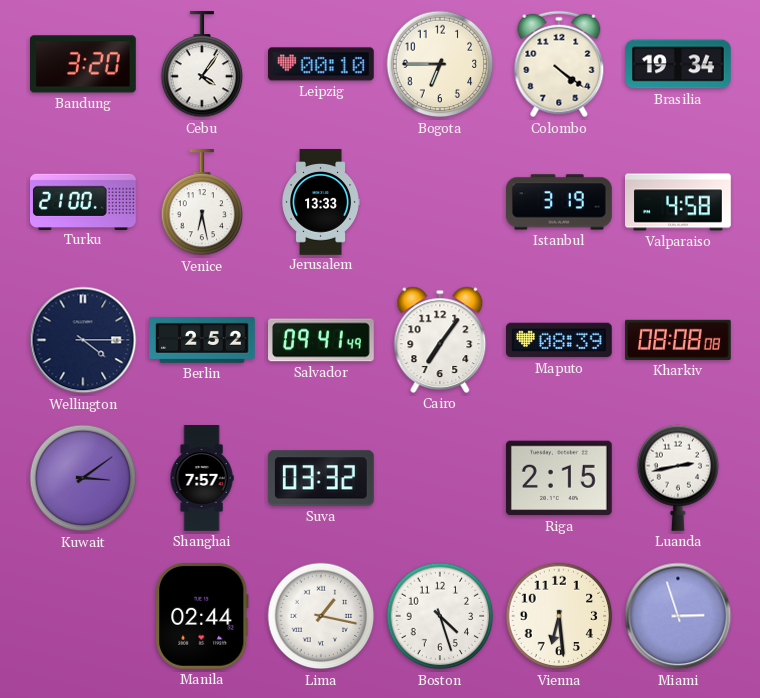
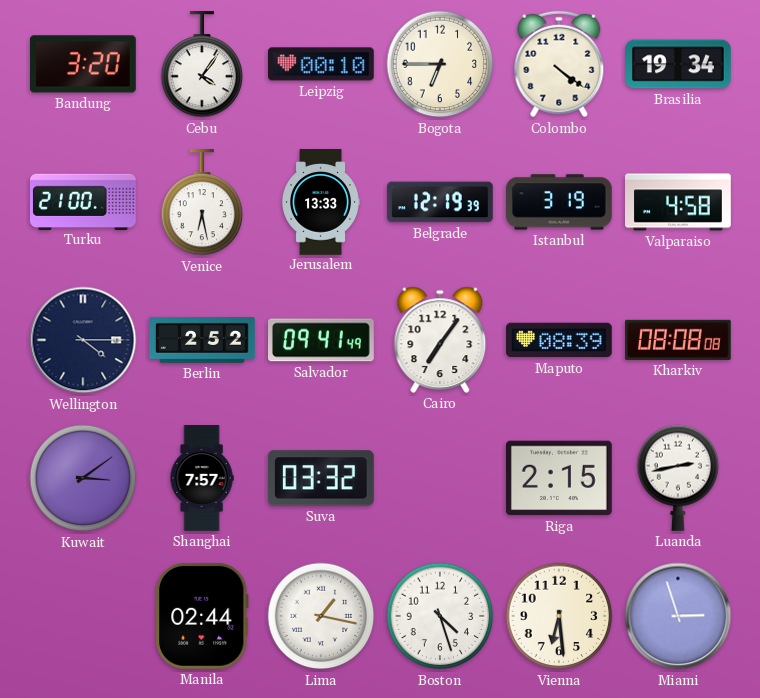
Belgrade: none -> 12:19
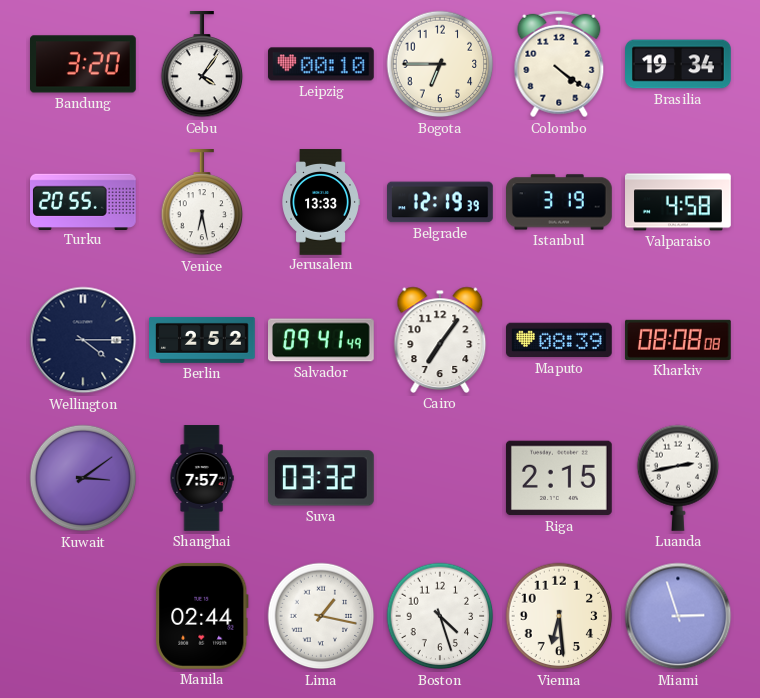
Turku: 21:00 -> 20:55
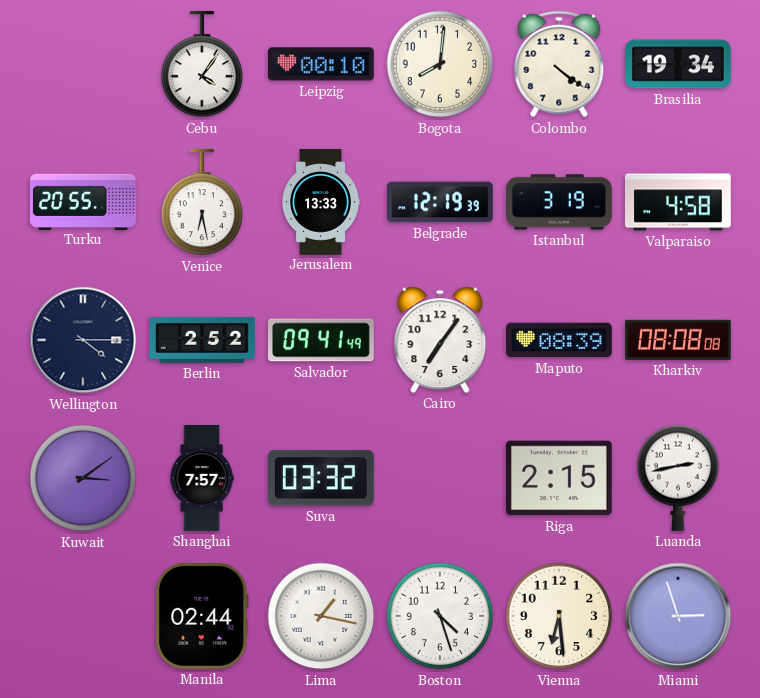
Bandung: 3:20 -> none
Bogota: 6:45 -> 8:01
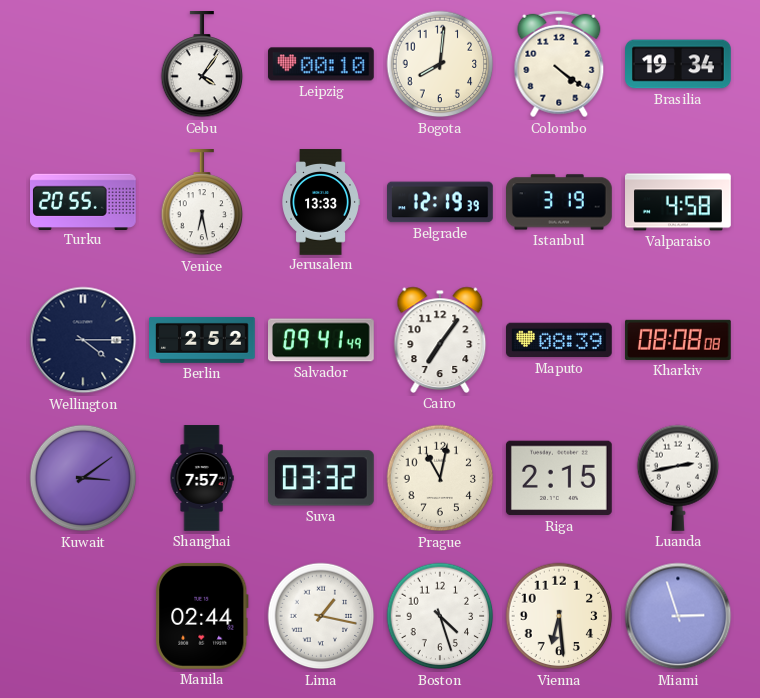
Prague: none -> 11:02
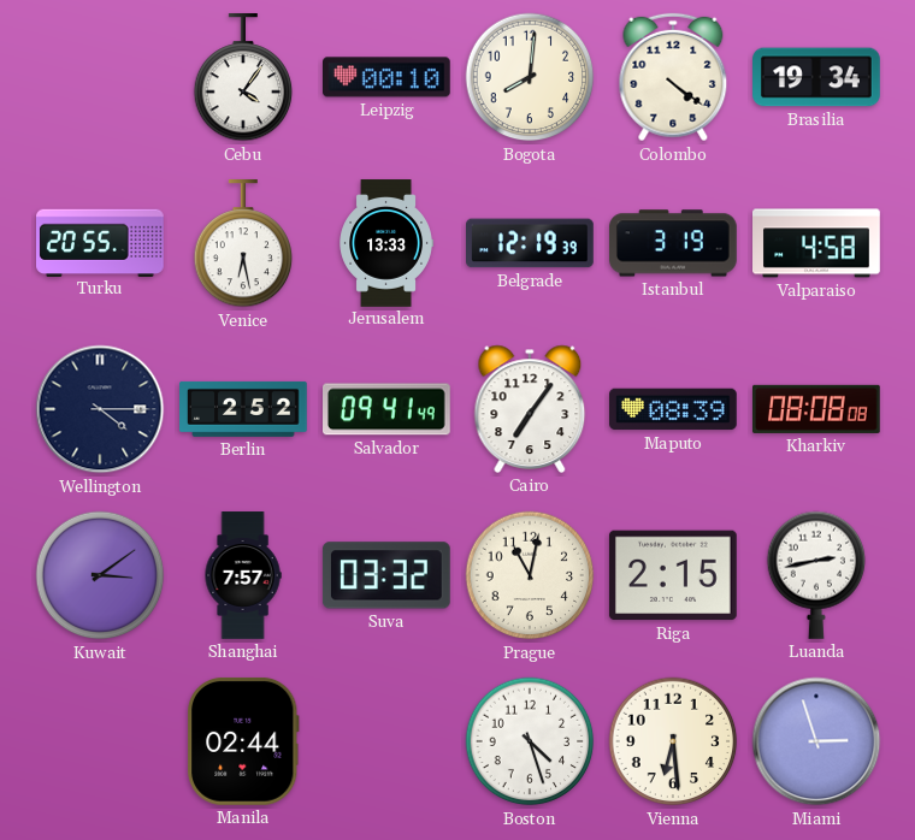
Lima: 1:17 -> none
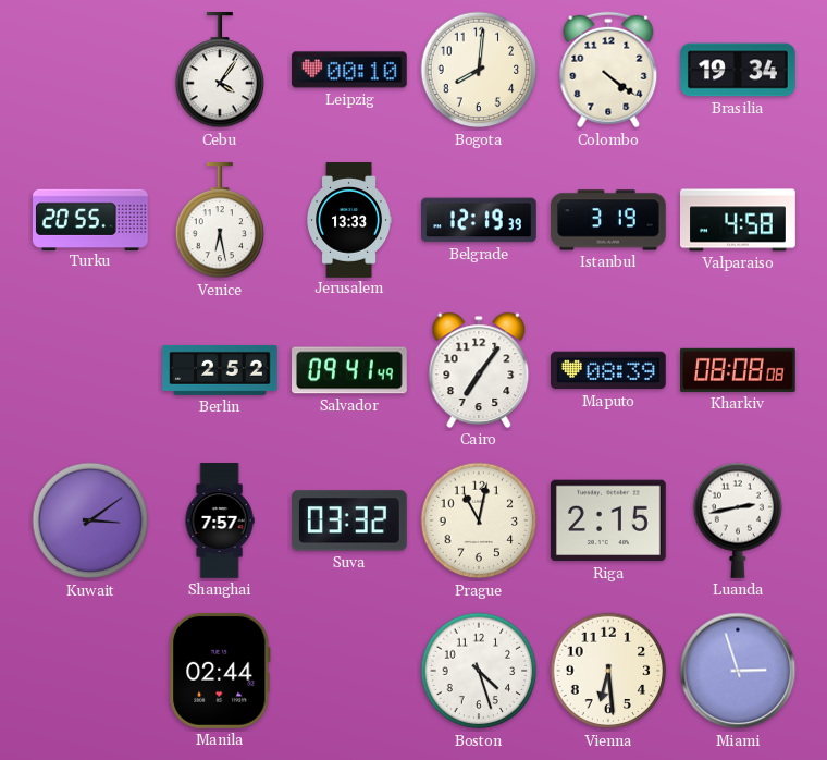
Wellington: 4:15 -> none
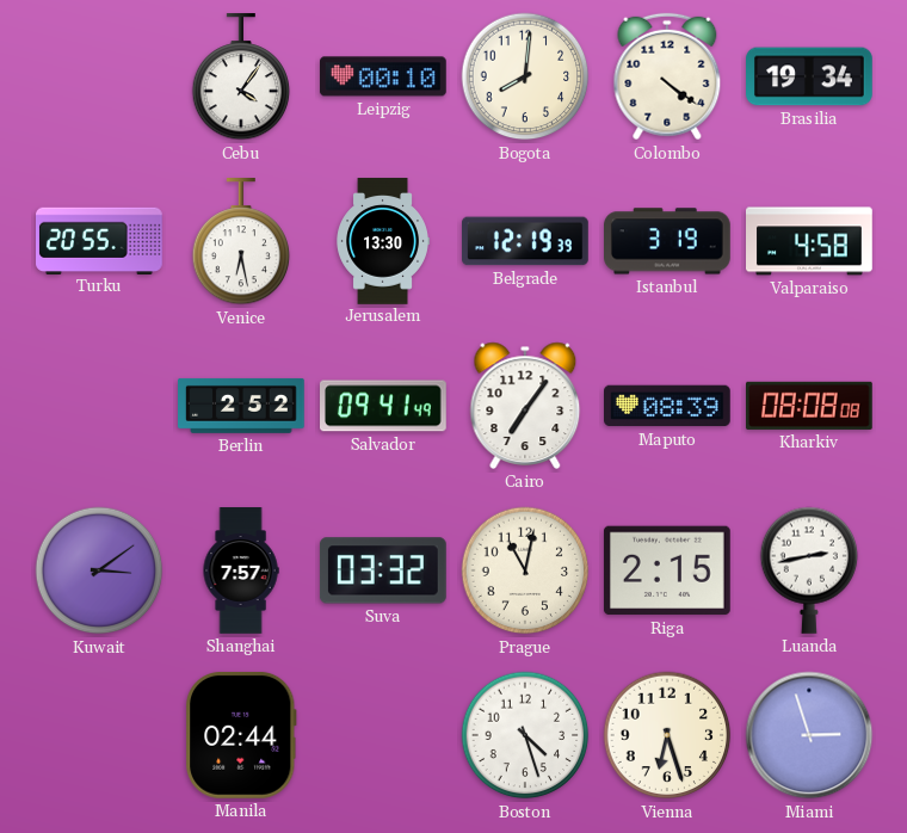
Jerusalem: 13:33 -> 13:30
Vienna: 6:29 -> 6:27
